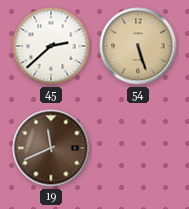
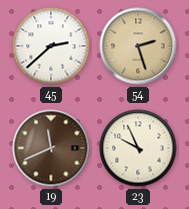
54: 5:27 -> 2:27
23: none -> 9:56
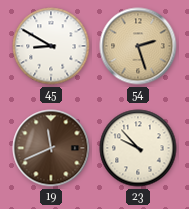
45: 2:38 -> 8:50
23: 9:56 -> 9:53
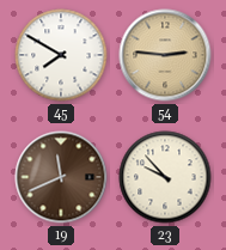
45: 8:50 -> 7:50
54: 2:27 -> 2:46
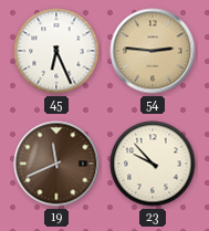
45: 7:50 -> 6:26
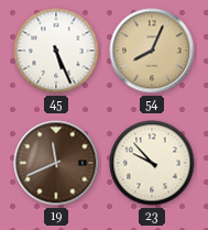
45: 6:26 -> 5:26
54: 2:46 -> 8:04
